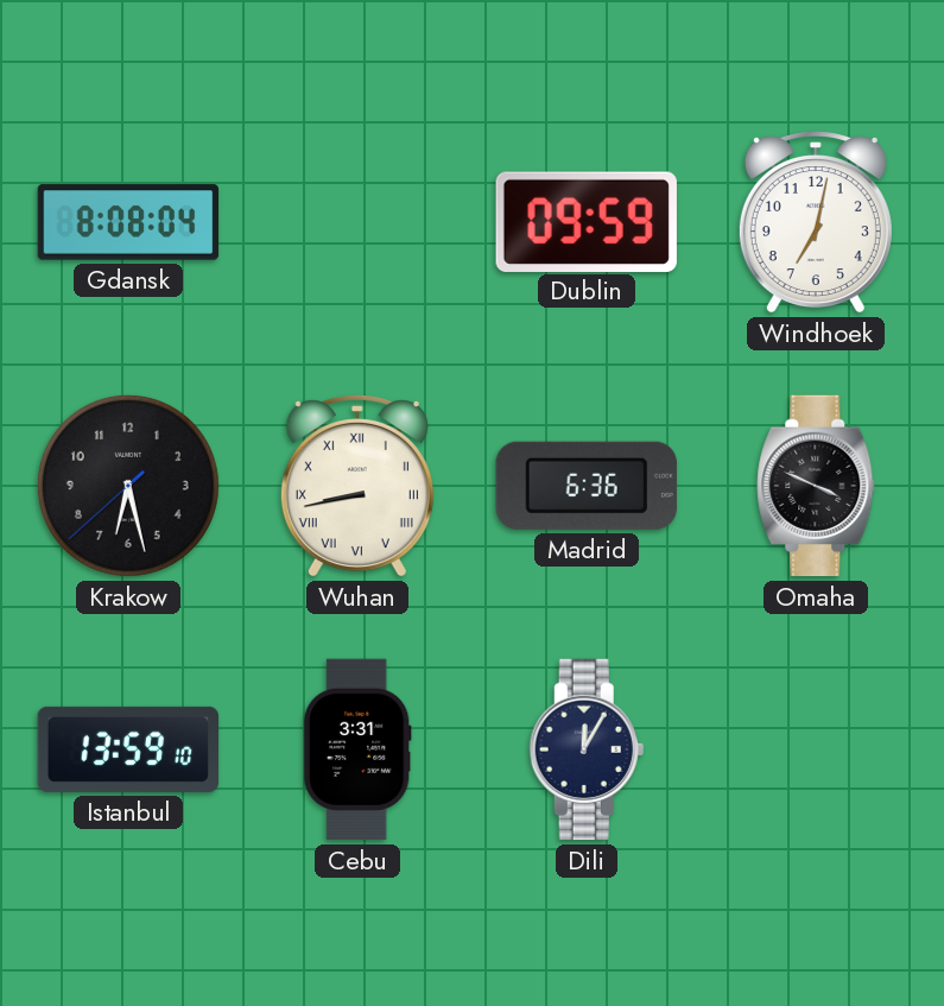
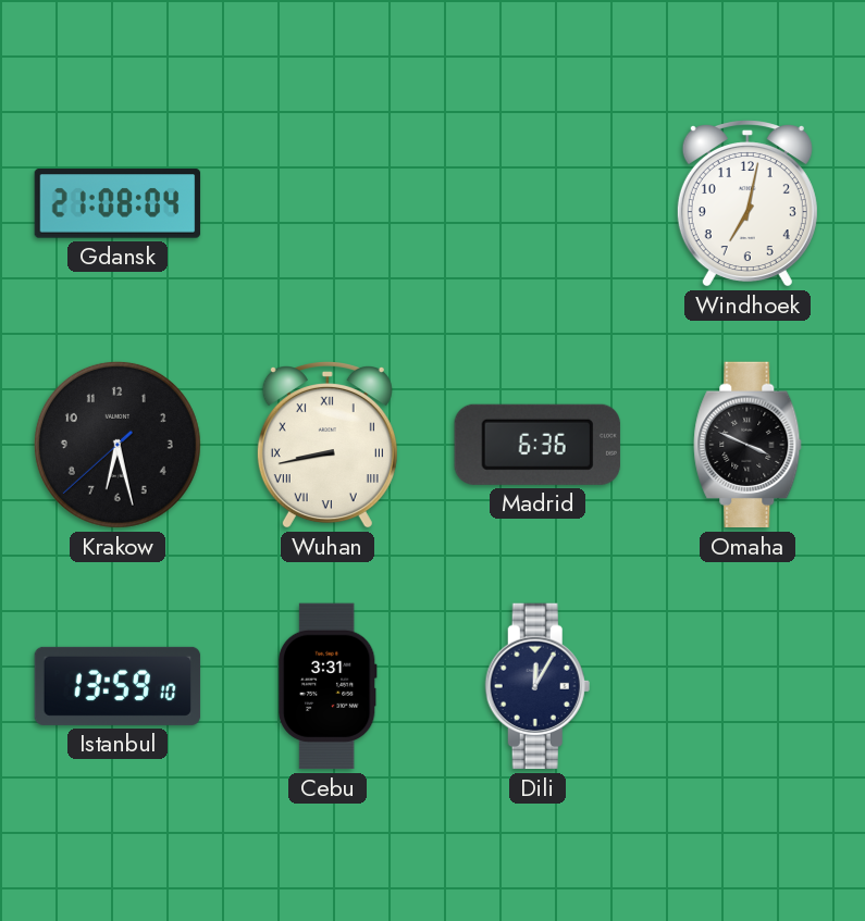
Gdansk: 8:08 -> 21:08
Dublin: 09:59 -> none
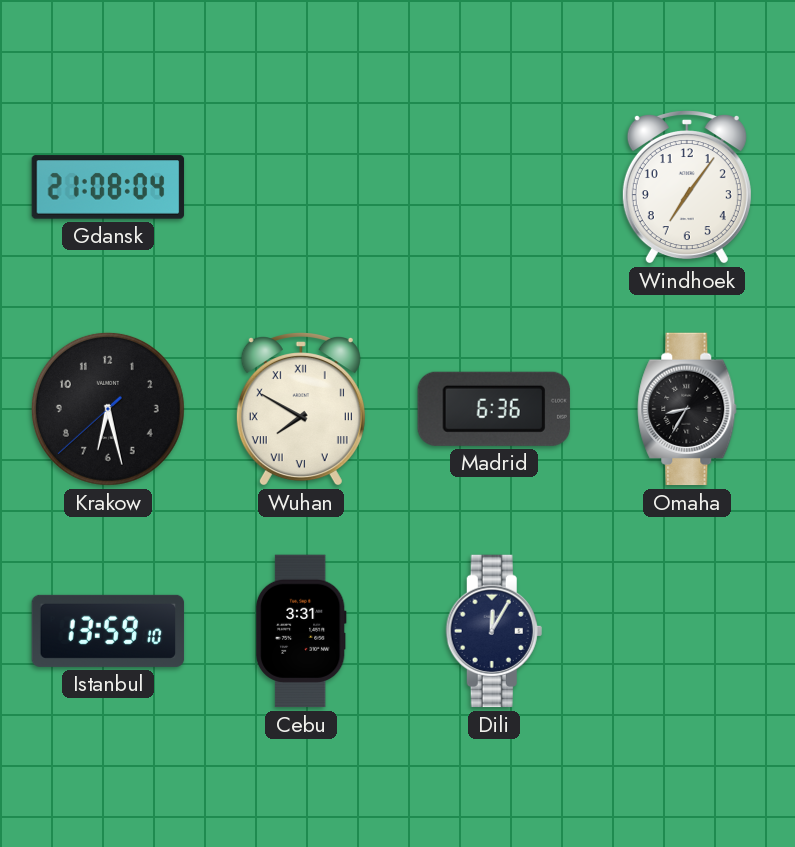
Windhoek: 7:02 -> 7:06
Wuhan: 8:43 -> 7:50
Omaha: 3:49 -> 8:35
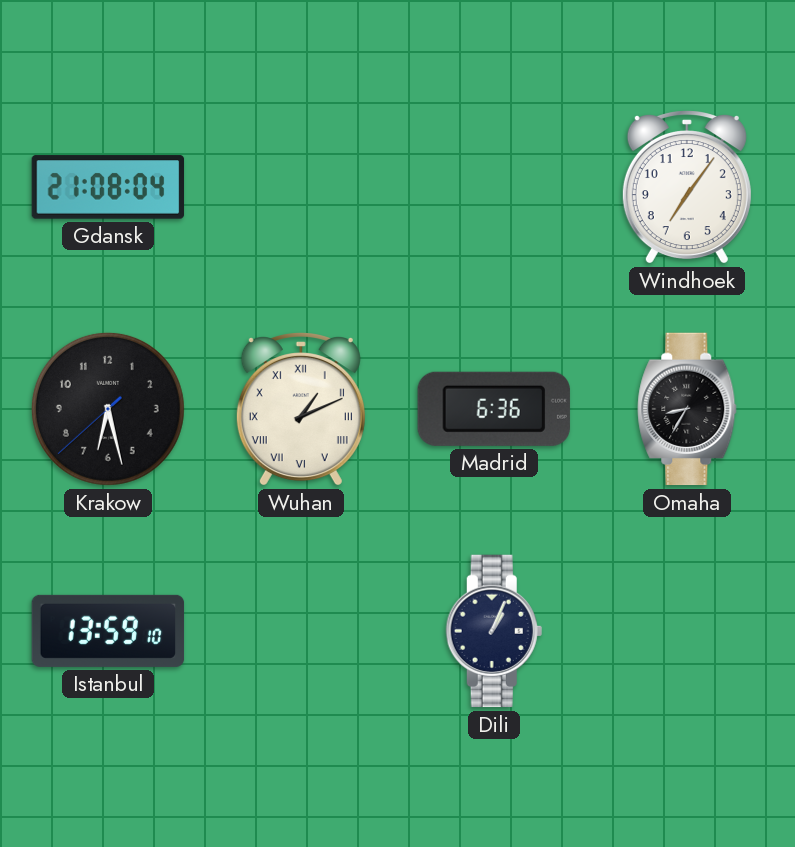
Wuhan: 7:50 -> 1:11
Cebu: 3:31 -> none
Dili: 12:05 -> 1:04
